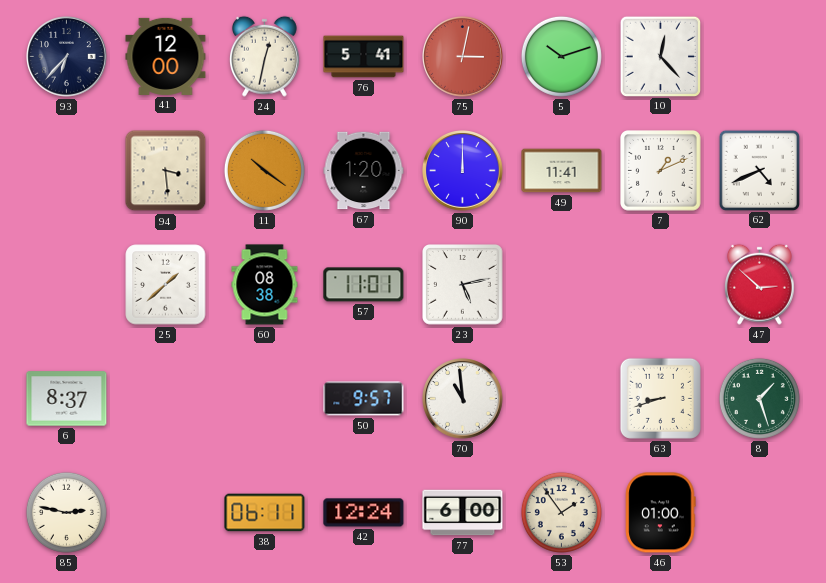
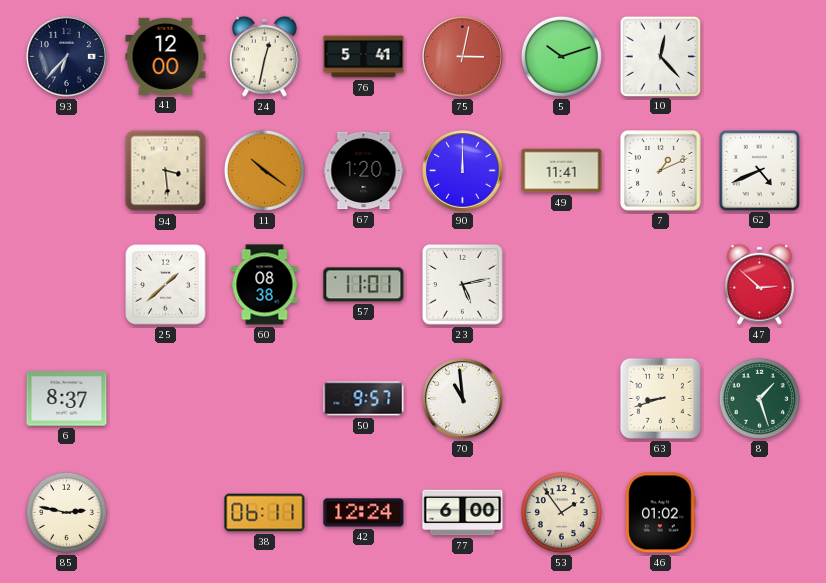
46: 01:00 -> 01:02
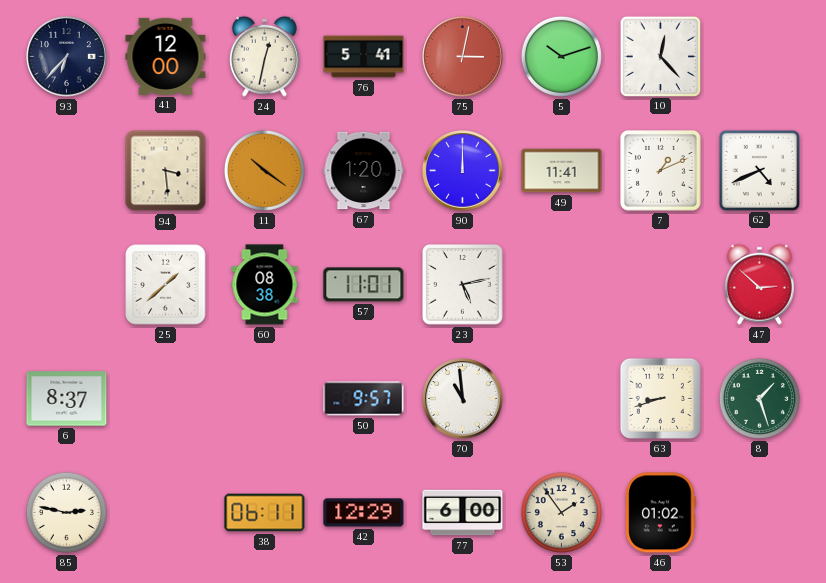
42: 12:24 -> 12:29
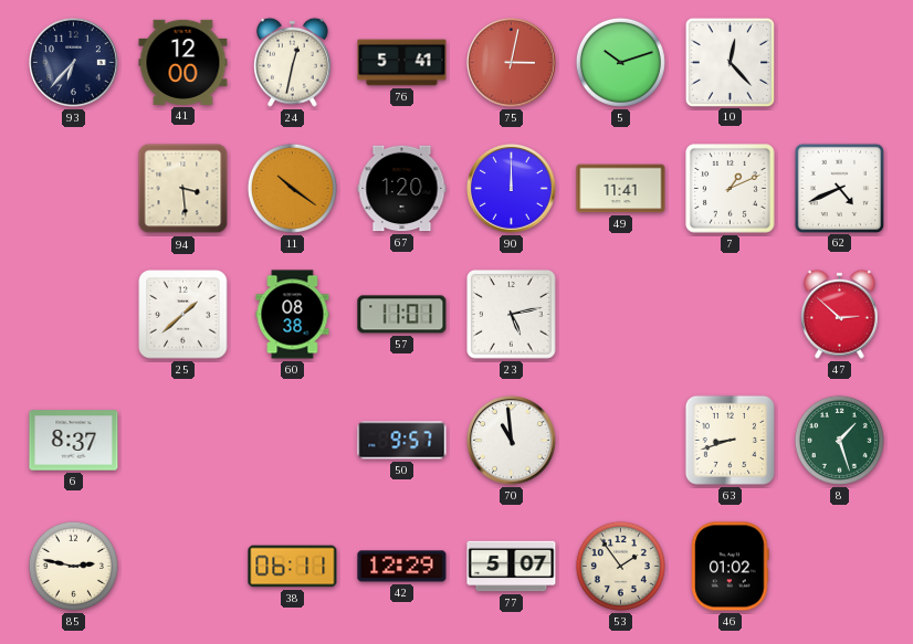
77: 6:00 -> 5:07
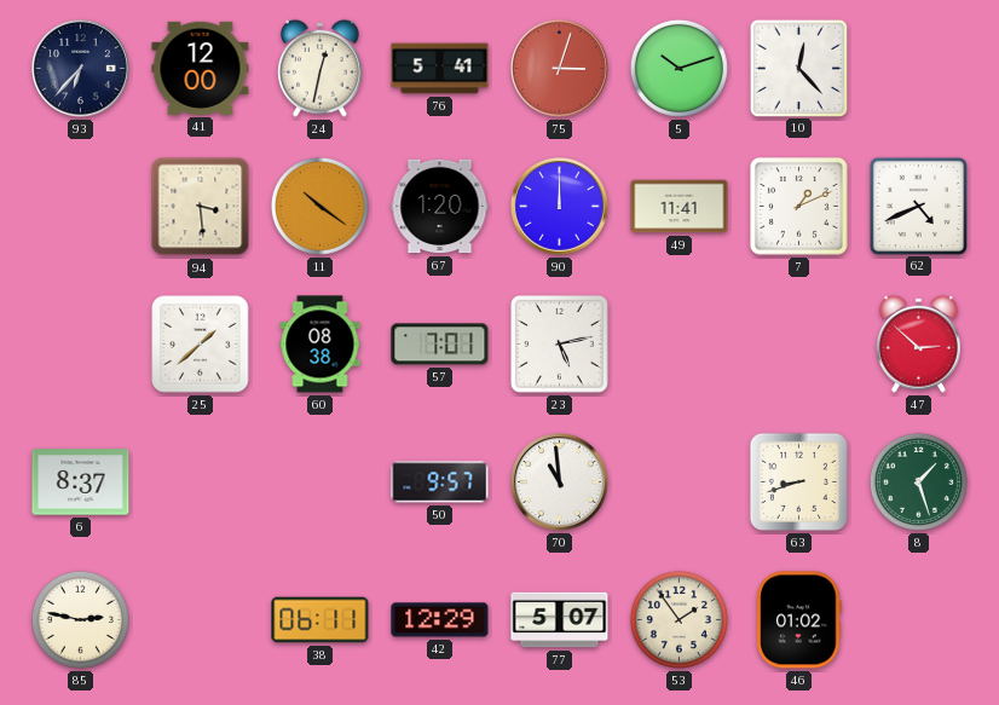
75: 3:02 -> 3:03
57: 11:01 -> 7:01
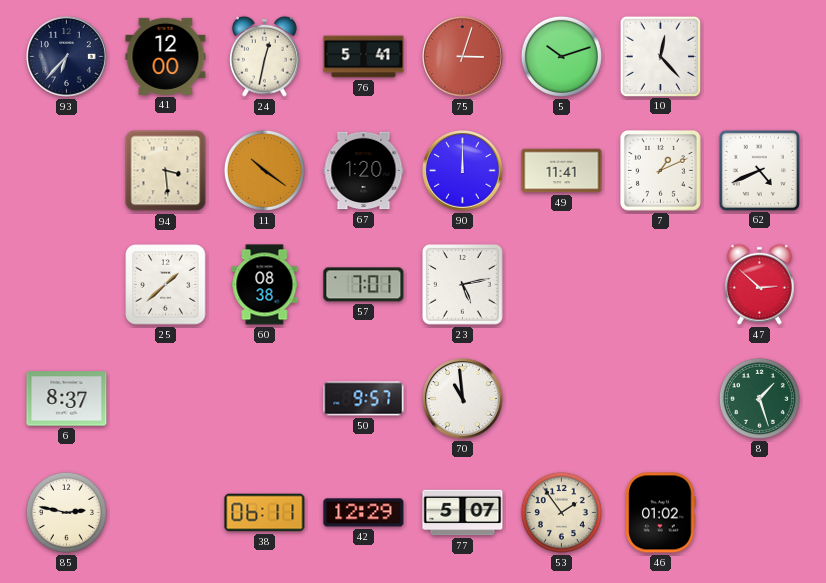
63: 8:42 -> none
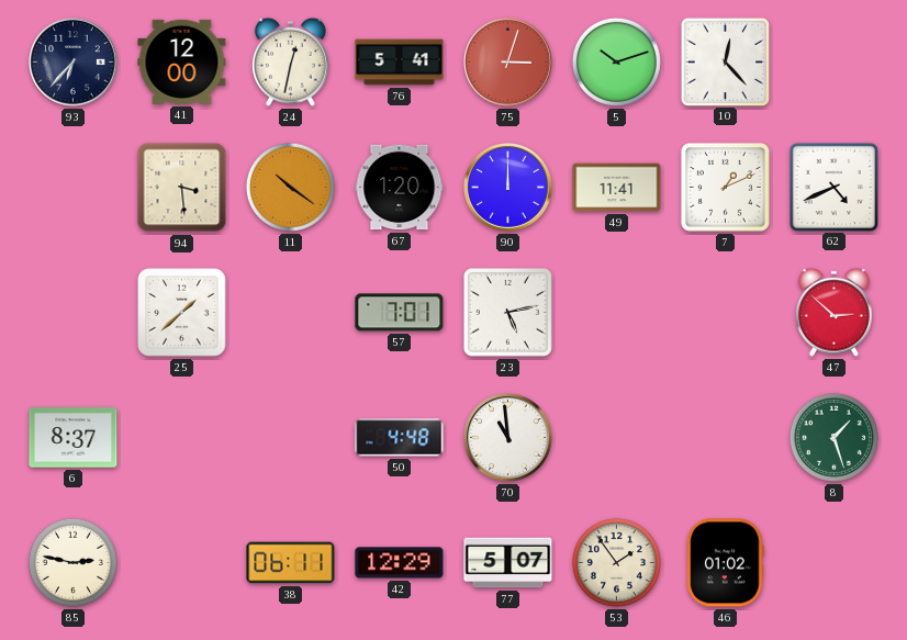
60: 08:38 -> none
50: 9:57 -> 4:48
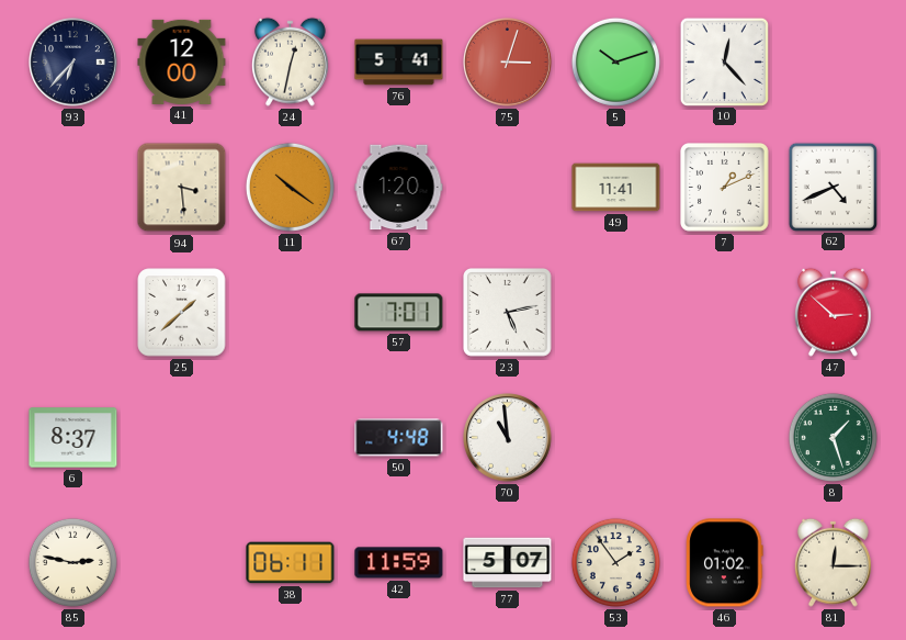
90: 12:00 -> none
42: 12:29 -> 11:59
81: none -> 12:15
